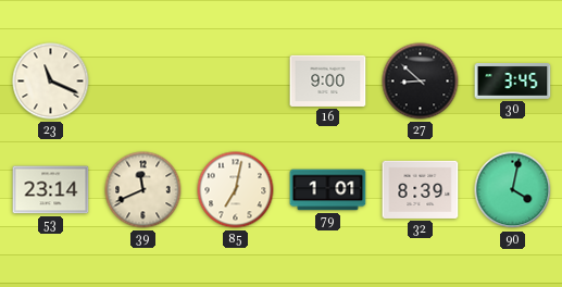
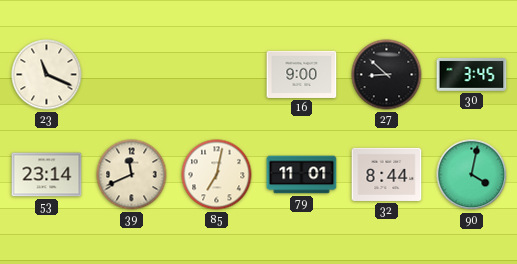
79: 1:01 -> 11:01
32: 8:39 -> 8:44
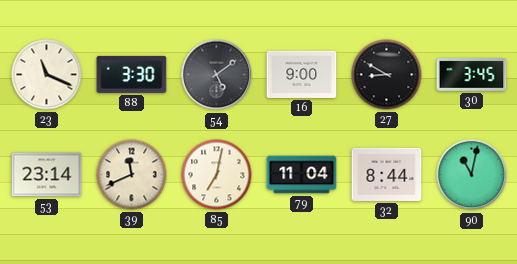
88: none -> 3:30
54: none -> 5:09
27: 8:52 -> 8:50
79: 11:01 -> 11:04
90: 4:02 -> 11:02
